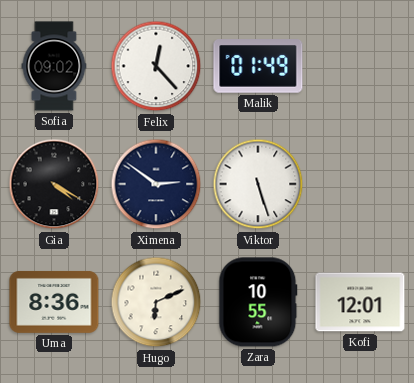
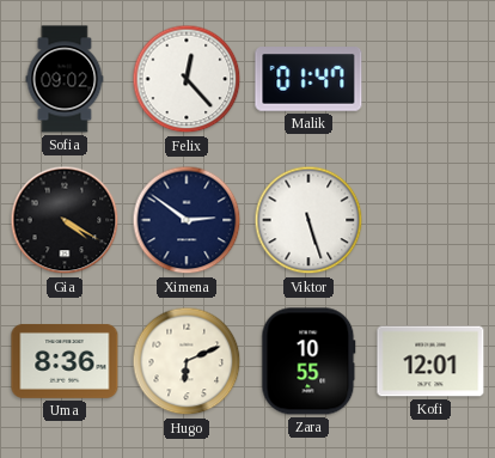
Malik: 01:49 -> 01:47
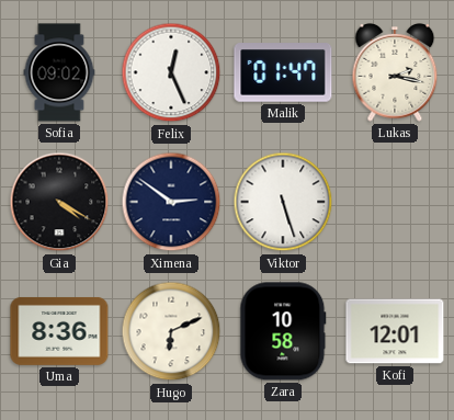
Felix: 12:23 -> 12:26
Lukas: none -> 2:17
Zara: 10:55 -> 10:58
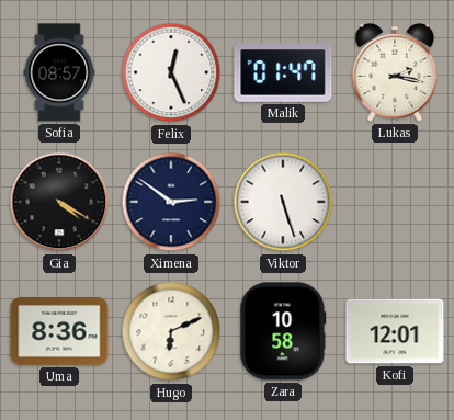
Sofia: 09:02 -> 08:57
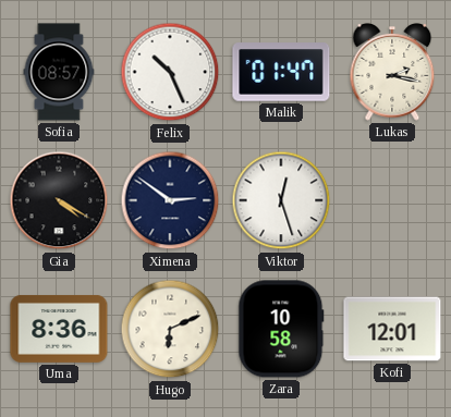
Felix: 12:26 -> 10:26
Viktor: 5:27 -> 12:27
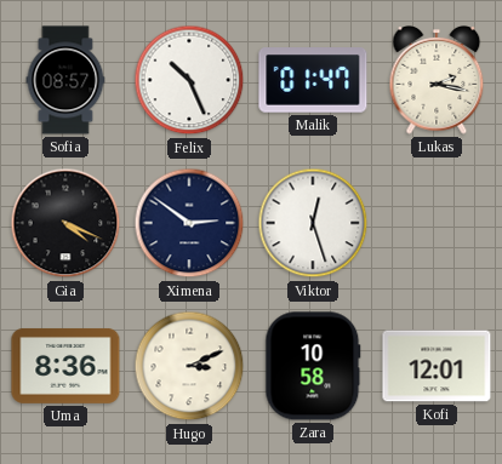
Gia: 4:20 -> 4:19
Hugo: 6:11 -> 3:11
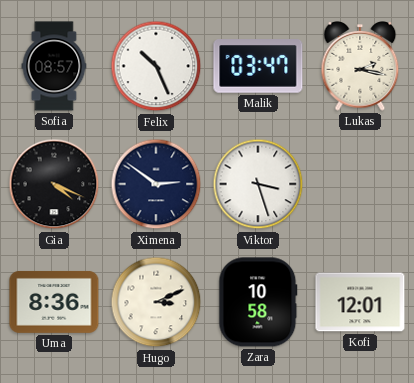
Malik: 01:47 -> 03:47
Viktor: 12:27 -> 3:27
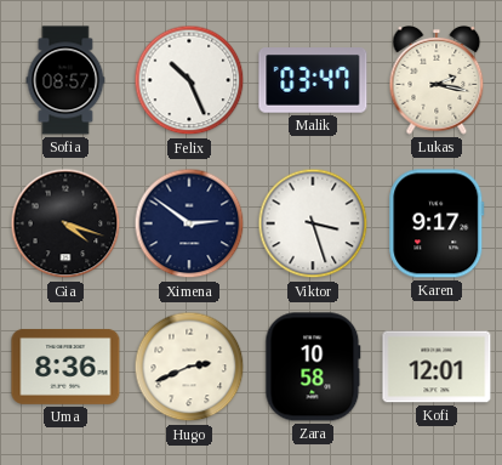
Gia: 4:19 -> 4:18
Karen: none -> 9:17
Hugo: 3:11 -> 2:41
